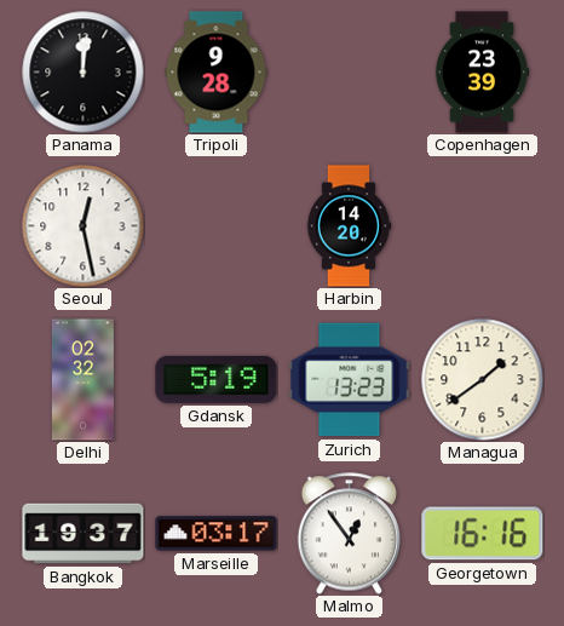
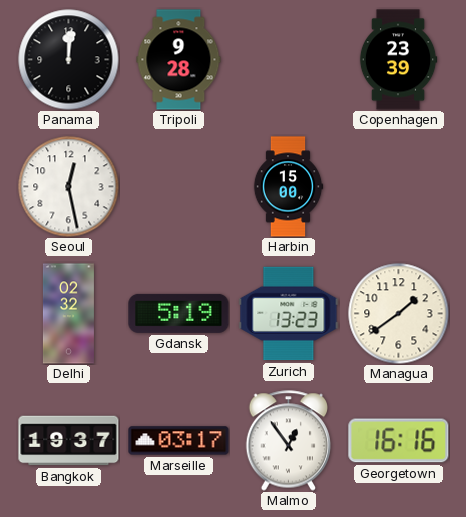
Harbin: 14:20 -> 15:00
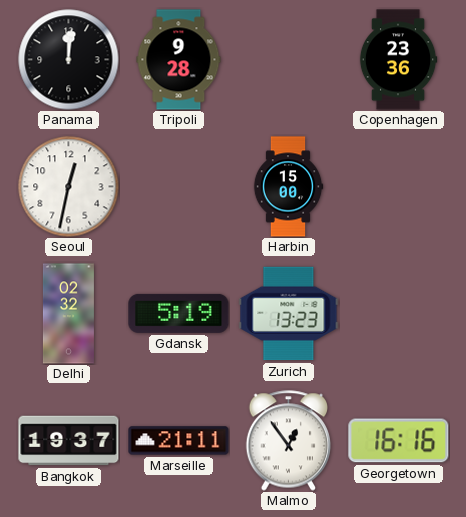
Copenhagen: 23:39 -> 23:36
Seoul: 12:28 -> 12:32
Managua: 1:39 -> none
Marseille: 03:17 -> 21:11
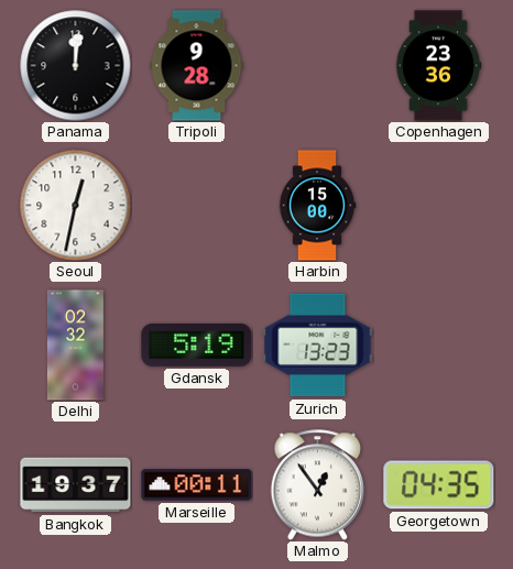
Marseille: 21:11 -> 00:11
Georgetown: 16:16 -> 04:35
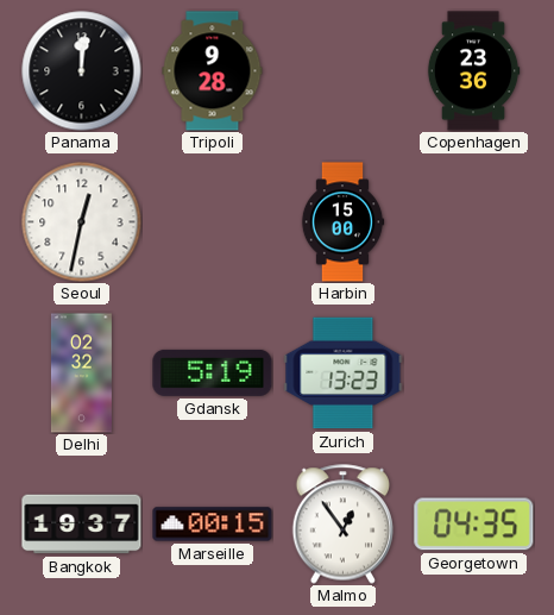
Marseille: 00:11 -> 00:15
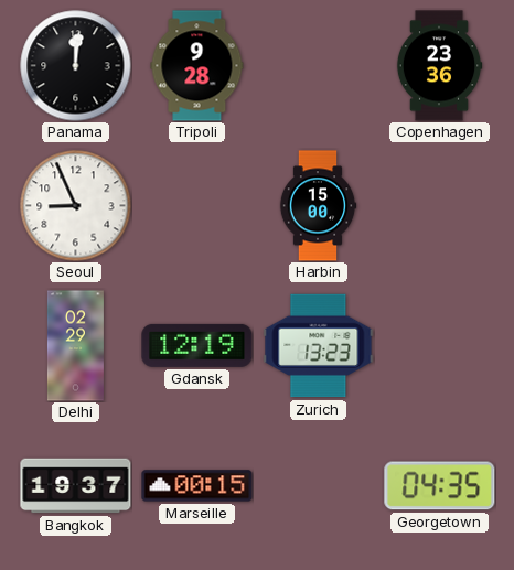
Seoul: 12:32 -> 8:56
Delhi: 02:32 -> 02:29
Gdansk: 5:19 -> 12:19
Malmo: 12:54 -> none
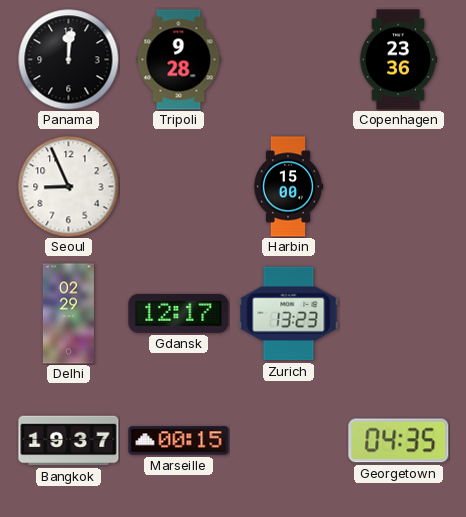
Gdansk: 12:19 -> 12:17
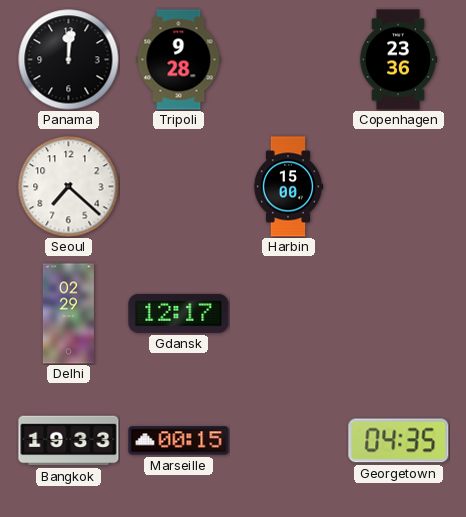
Seoul: 8:56 -> 7:22
Zurich: 13:23 -> none
Bangkok: 19:37 -> 19:33
